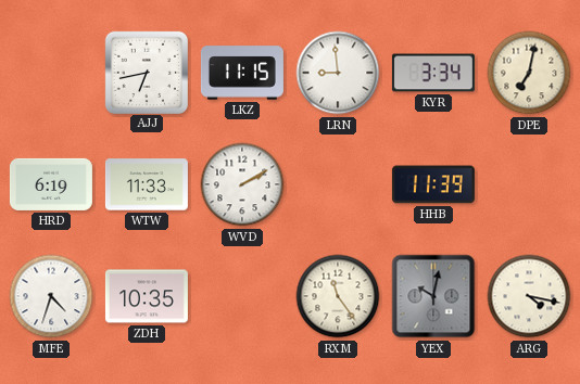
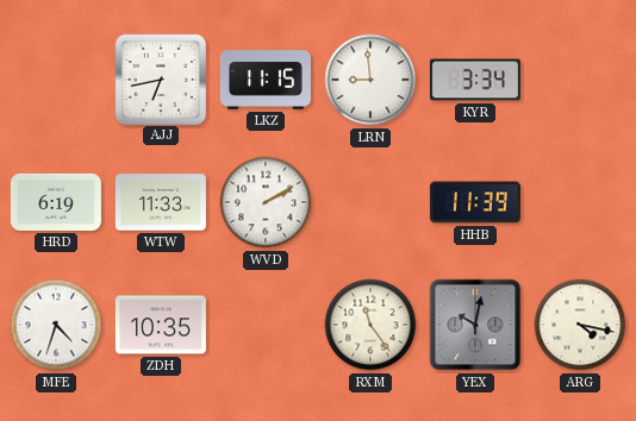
DPE: 7:02 -> none
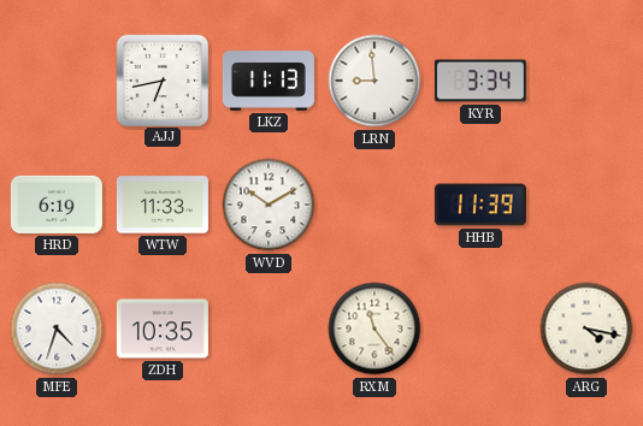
LKZ: 11:15 -> 11:13
WVD: 2:10 -> 10:10
YEX: 10:02 -> none
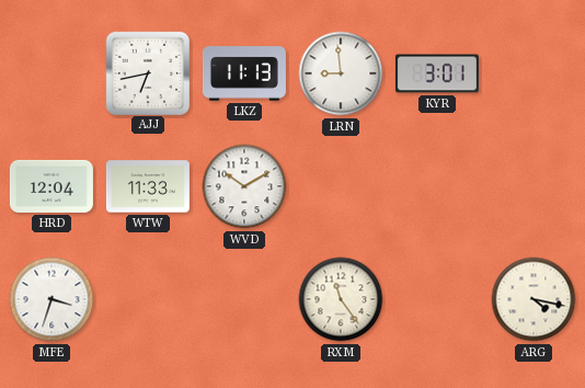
KYR: 3:34 -> 3:01
HRD: 6:19 -> 12:04
HHB: 11:39 -> none
MFE: 4:33 -> 3:33
ZDH: 10:35 -> none
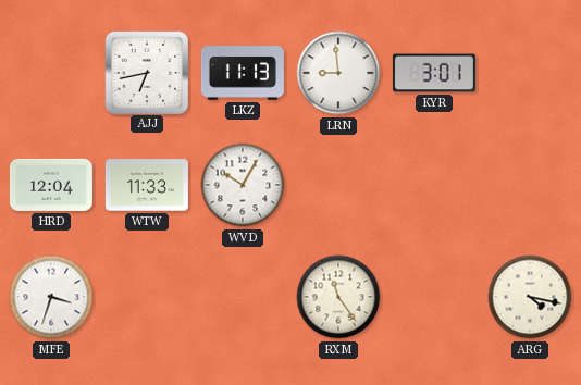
WVD: 10:10 -> 10:05
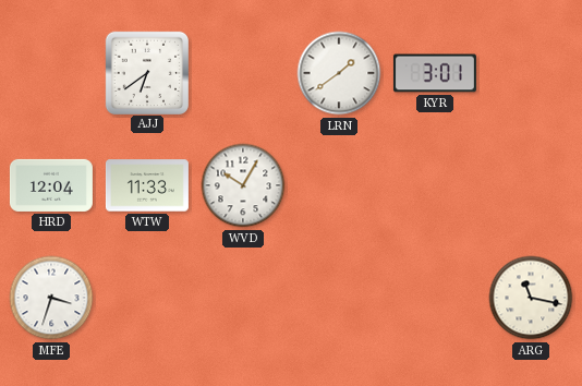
AJJ: 6:43 -> 6:39
LKZ: 11:13 -> none
LRN: 8:59 -> 1:39
RXM: 11:24 -> none
ARG: 4:17 -> 11:17
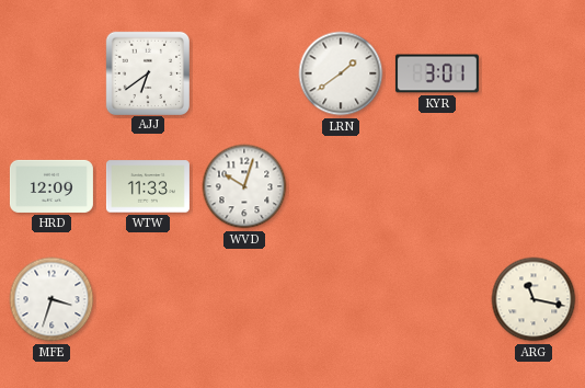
HRD: 12:04 -> 12:09
WVD: 10:05 -> 10:03
